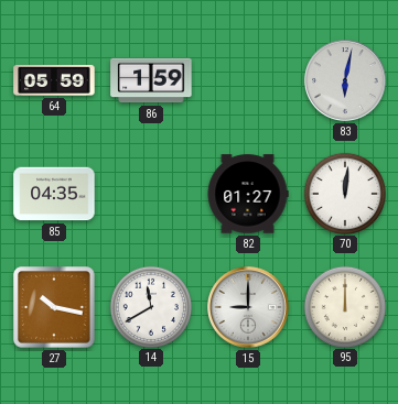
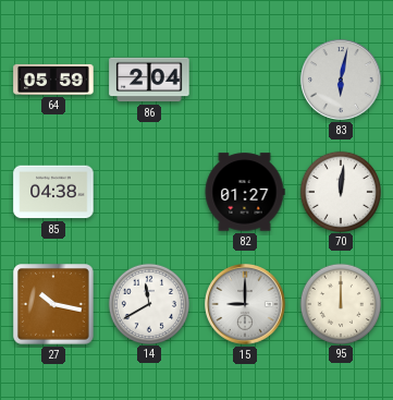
86: 1:59 -> 2:04
85: 04:35 -> 04:38
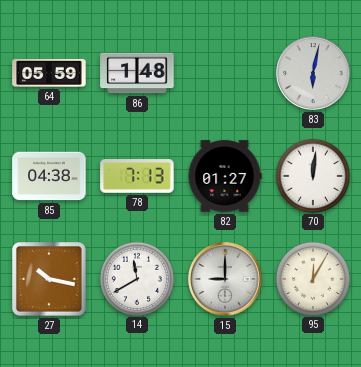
86: 2:04 -> 1:48
78: none -> 7:13
95: 12:00 -> 12:05
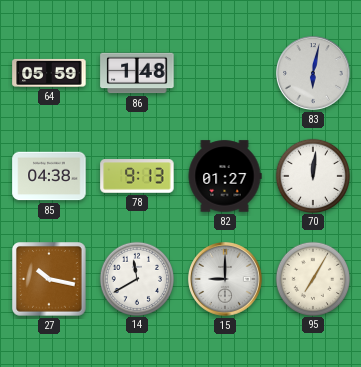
78: 7:13 -> 9:13
95: 12:05 -> 7:05
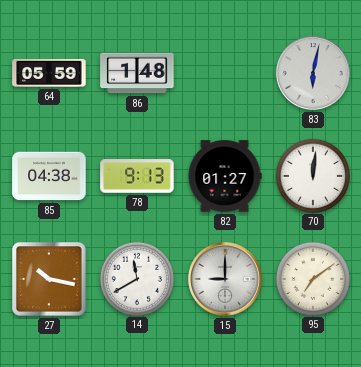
95: 7:05 -> 7:09
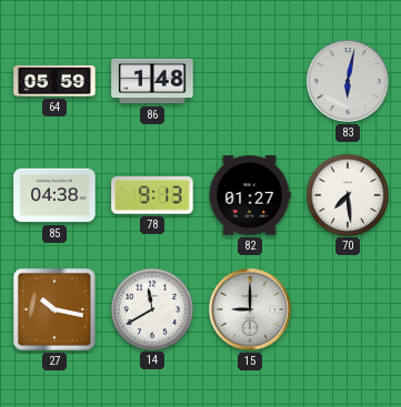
70: 12:01 -> 7:29
95: 7:09 -> none
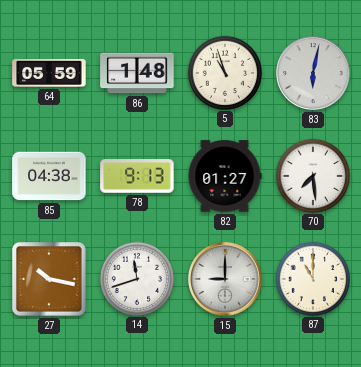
5: none -> 10:57
14: 11:40 -> 11:42
87: none -> 11:00
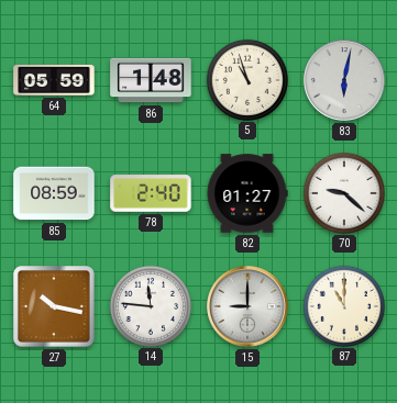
85: 04:38 -> 08:59
78: 9:13 -> 2:40
70: 7:29 -> 9:22
14: 11:42 -> 11:46
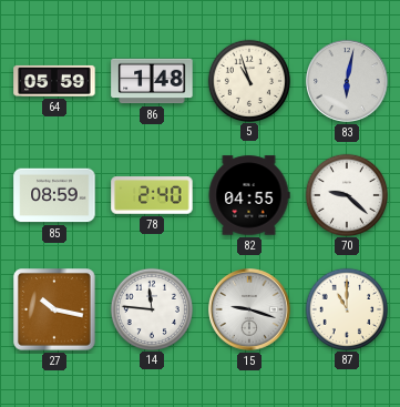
82: 01:27 -> 04:55
15: 9:00 -> 9:18
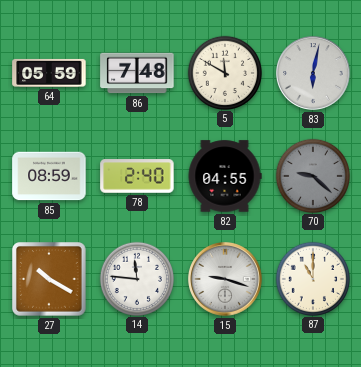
86: 1:48 -> 7:48
5: 10:57 -> 11:50
70 dial: white -> grey
27: 10:17 -> 10:20
